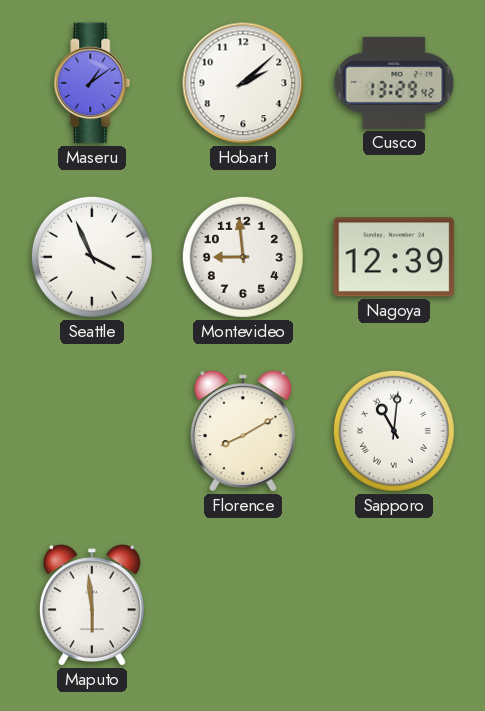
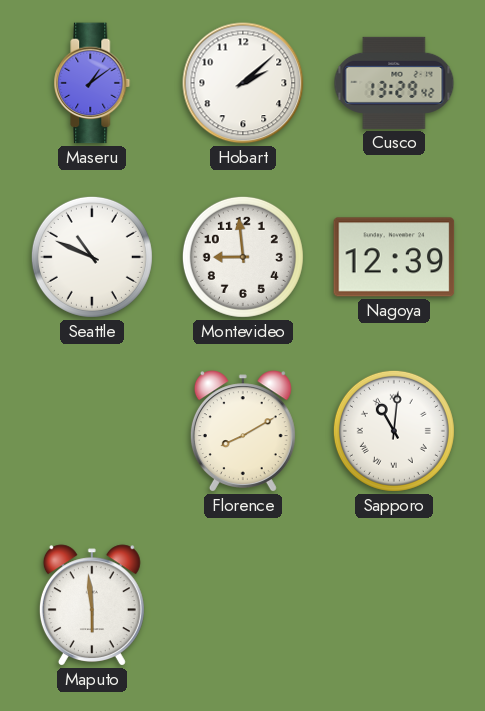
Seattle: 3:56 -> 10:49
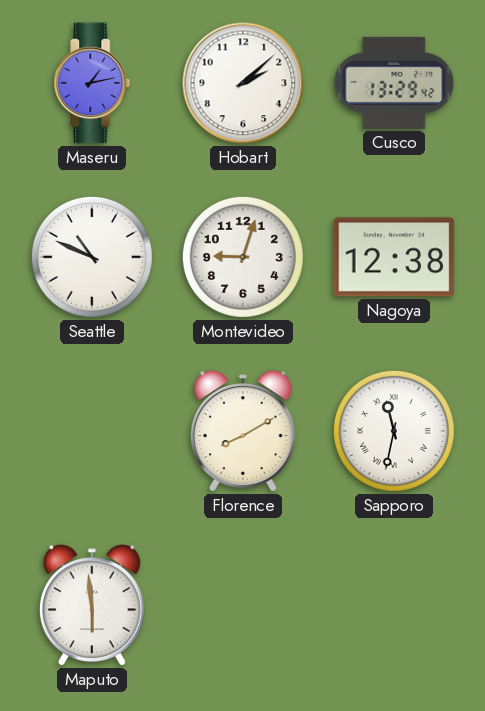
Maseru: 1:09 -> 1:13
Montevideo: 8:59 -> 9:03
Nagoya: 12:39 -> 12:38
Sapporo: 11:01 -> 11:32
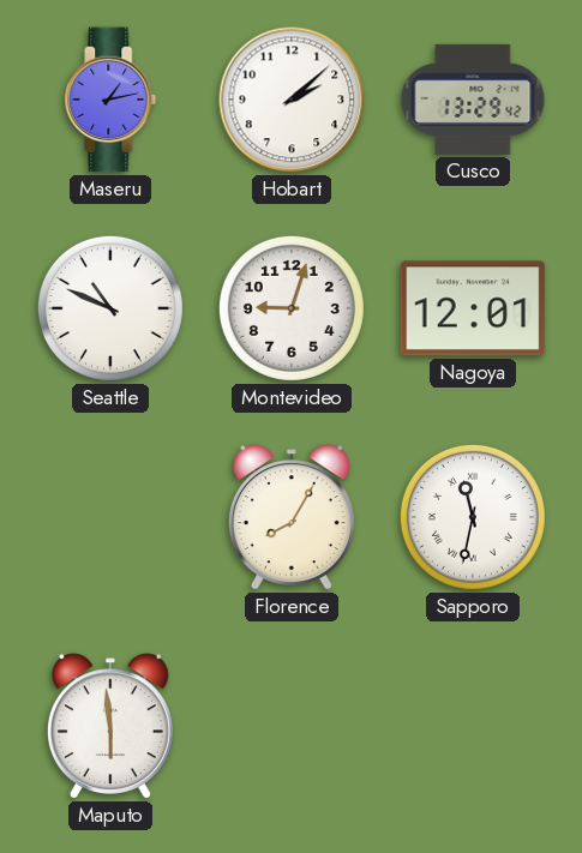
Nagoya: 12:38 -> 12:01
Florence: 8:10 -> 8:05
